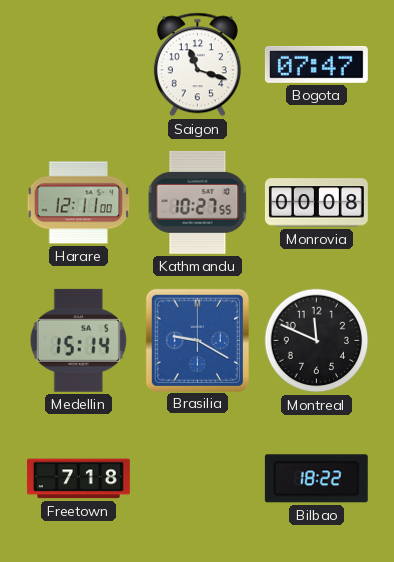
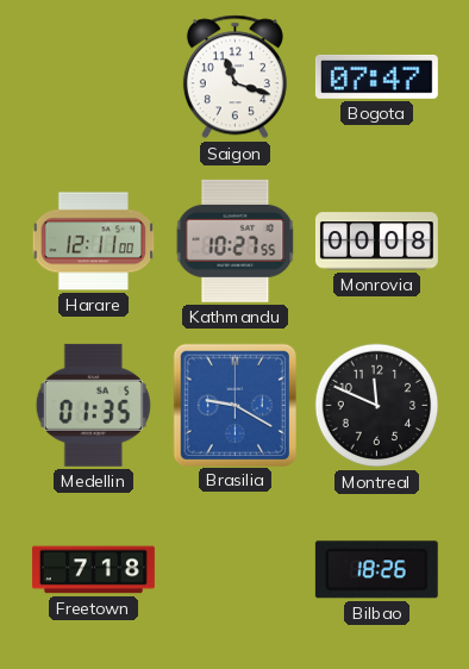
Medellin: 15:14 -> 01:35
Bilbao: 18:22 -> 18:26
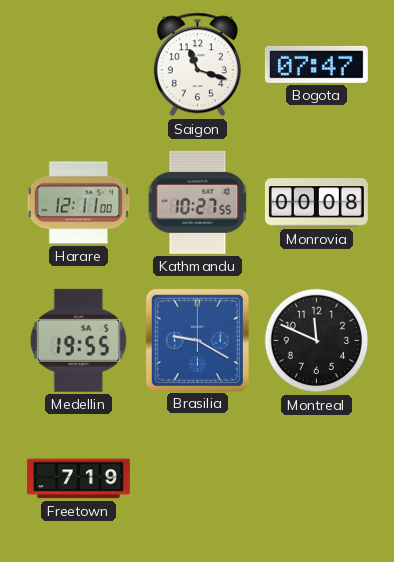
Medellin: 01:35 -> 19:55
Freetown: 7:18 -> 7:19
Bilbao: 18:26 -> none
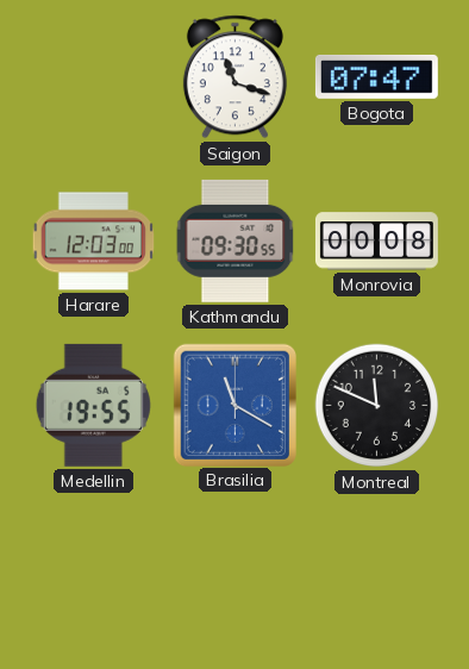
Harare: 12:11 -> 12:03
Kathmandu: 10:27 -> 09:30
Brasilia: 9:20 -> 11:20
Freetown: 7:19 -> none
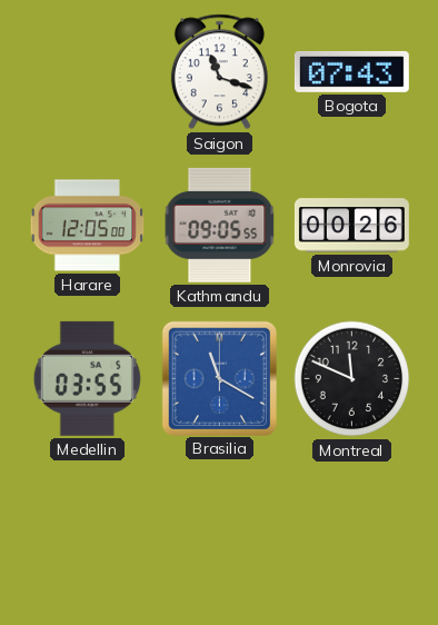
Bogota: 07:47 -> 07:43
Harare: 12:03 -> 12:05
Kathmandu: 09:30 -> 09:05
Monrovia: 00:08 -> 00:26
Medellin: 19:55 -> 03:55
